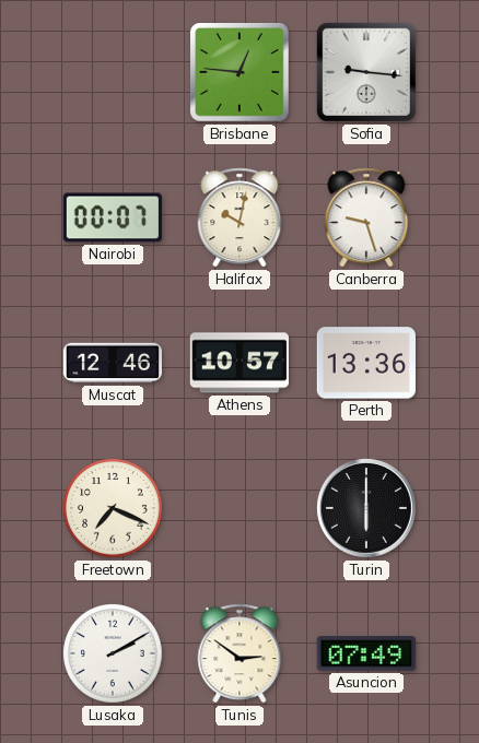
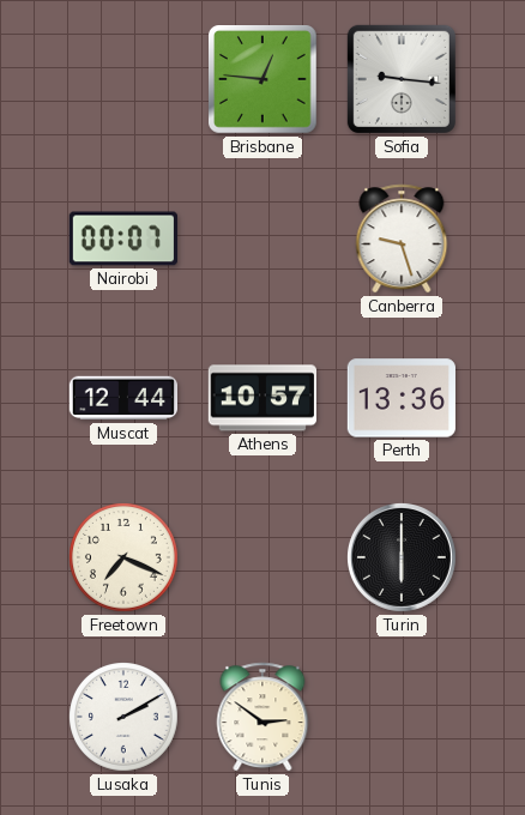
Halifax: 10:02 -> none
Muscat: 12:46 -> 12:44
Asuncion: 07:49 -> none
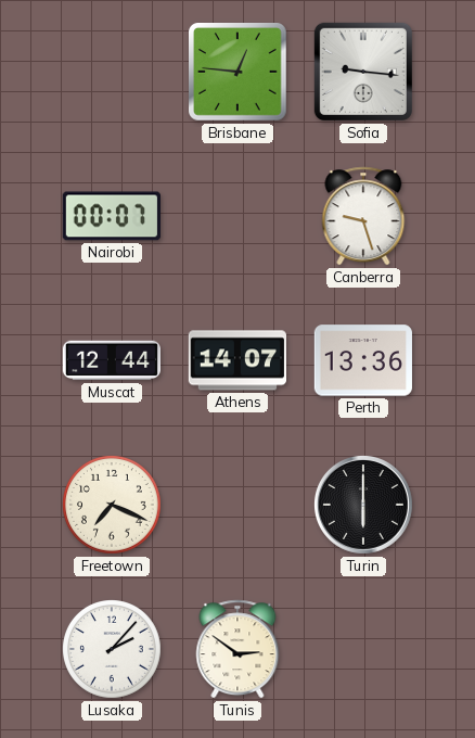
Athens: 10:57 -> 14:07
Lusaka: 2:10 -> 2:07
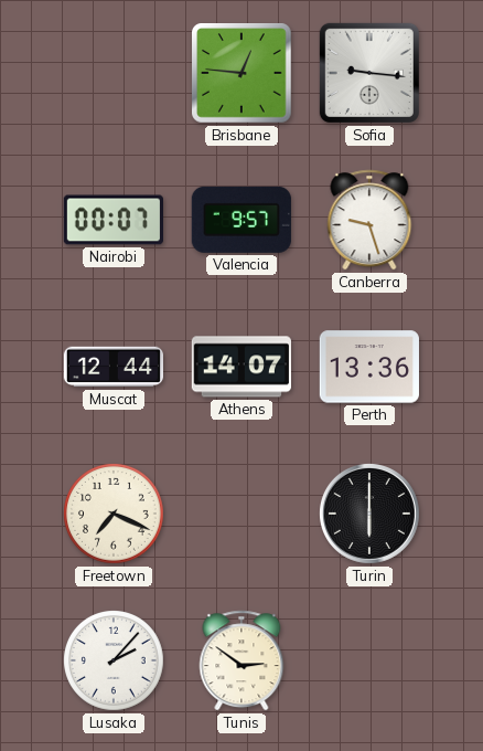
Valencia: none -> 9:57
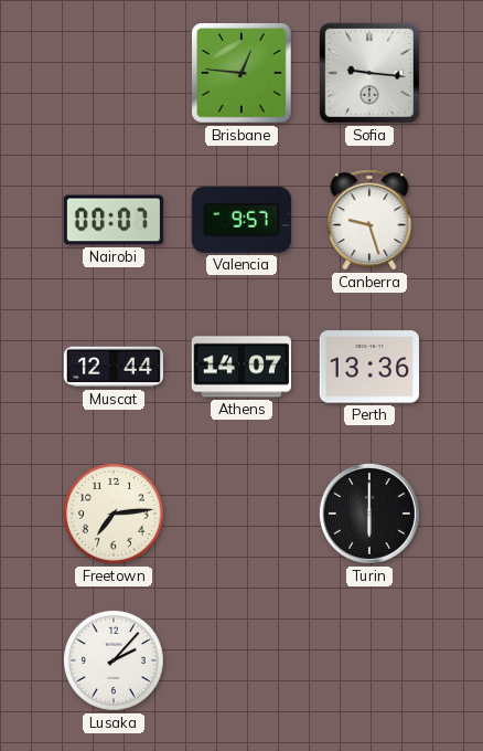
Freetown: 7:19 -> 7:14
Tunis: 2:51 -> none
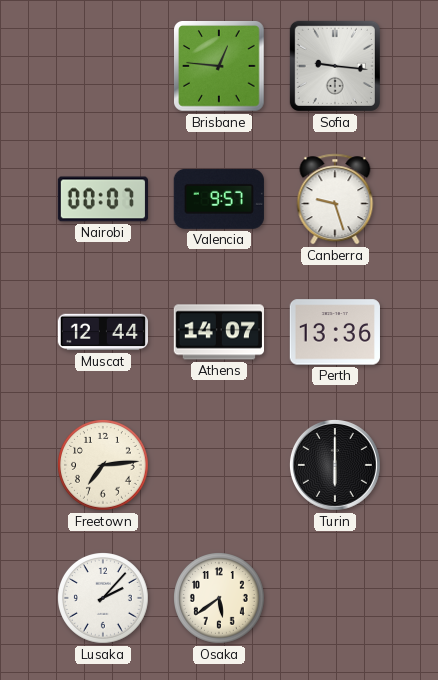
Osaka: none -> 5:39
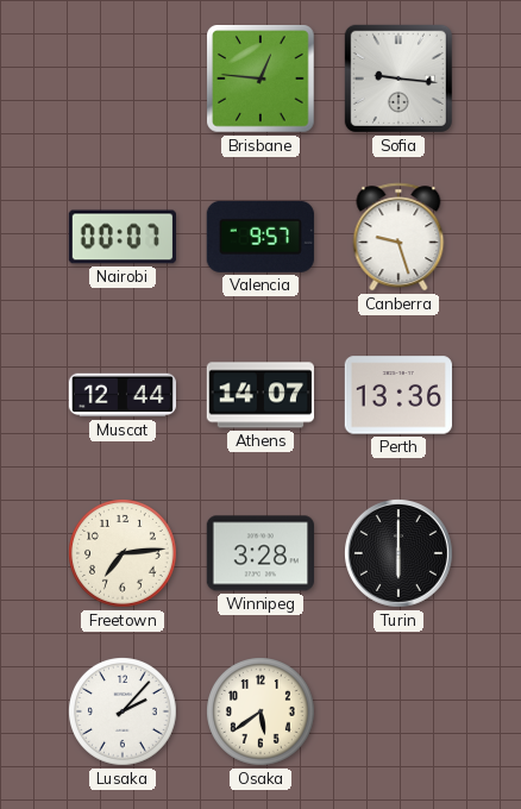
Winnipeg: none -> 3:28
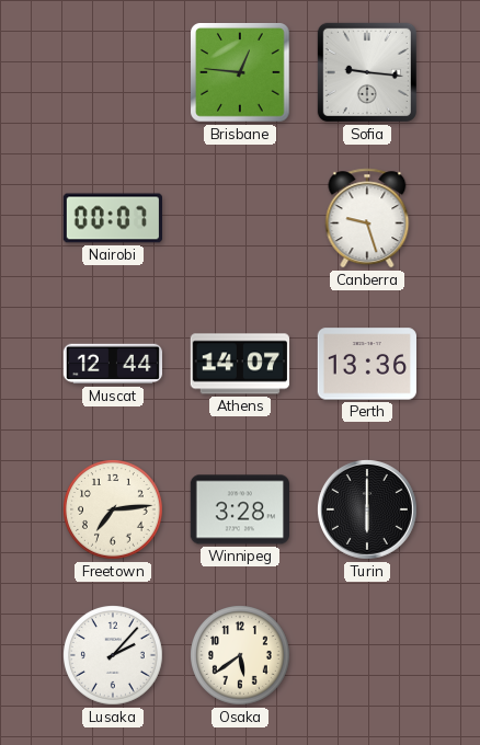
Valencia: 9:57 -> none
